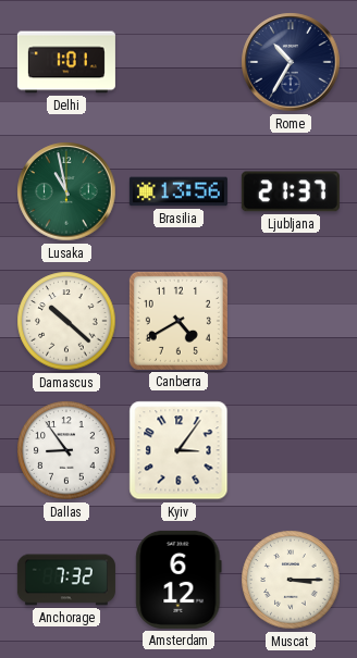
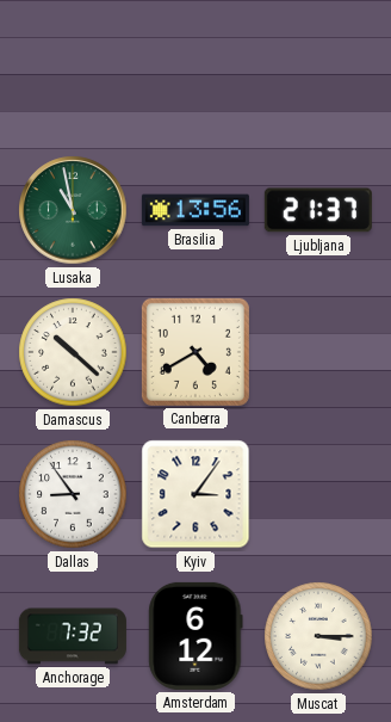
Delhi: 1:01 -> none
Rome: 10:35 -> none
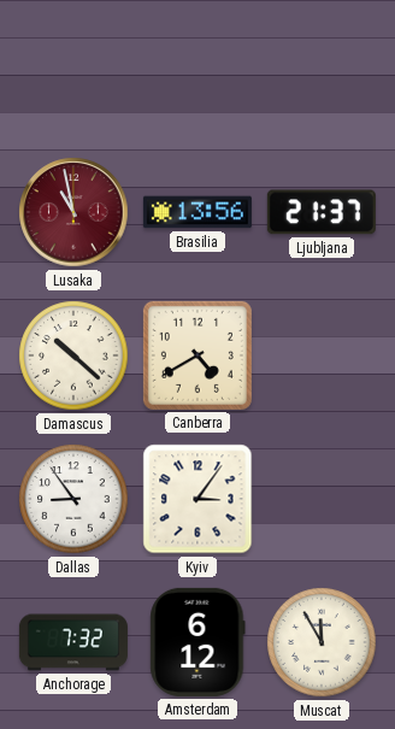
Lusaka dial: green -> burgundy
Muscat: 3:15 -> 11:55
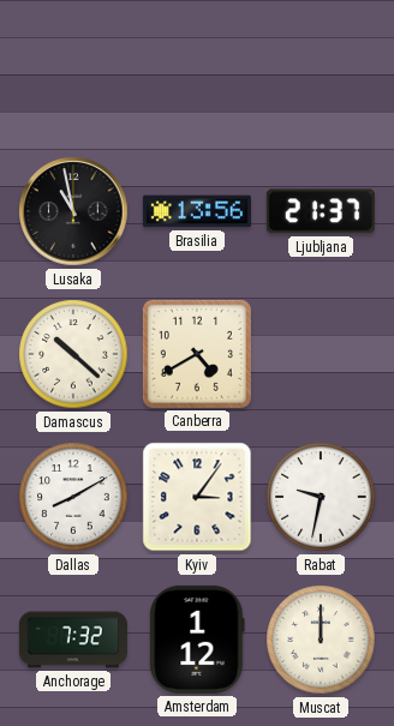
Lusaka dial: burgundy -> black
Dallas: 8:54 -> 8:10
Rabat: none -> 9:32
Amsterdam: 6:12 -> 1:12
Muscat: 11:55 -> 12:00
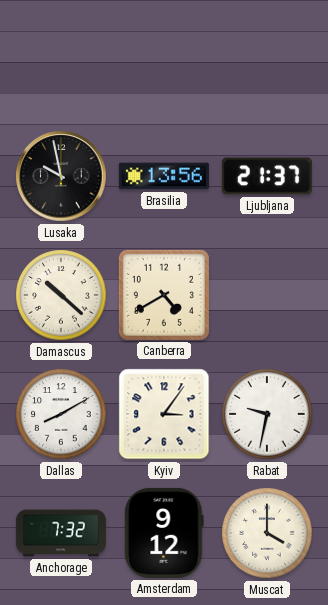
Lusaka: 10:58 -> 9:58
Amsterdam: 1:12 -> 9:12
Muscat: 12:00 -> 4:00
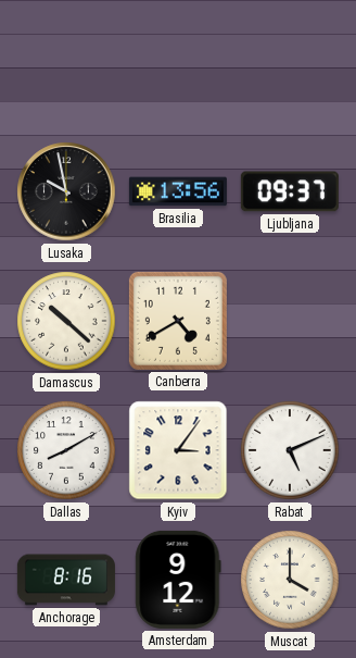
Ljubljana: 21:37 -> 09:37
Rabat: 9:32 -> 5:11
Anchorage: 7:32 -> 8:16
